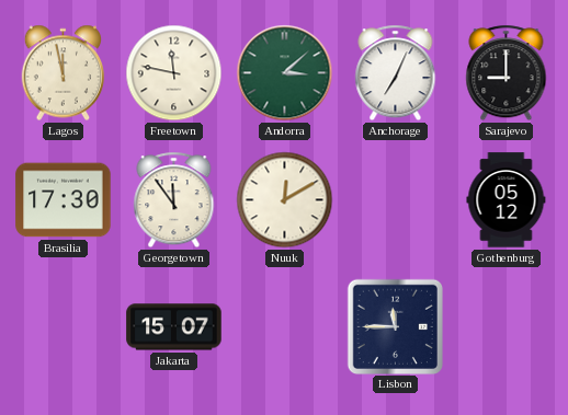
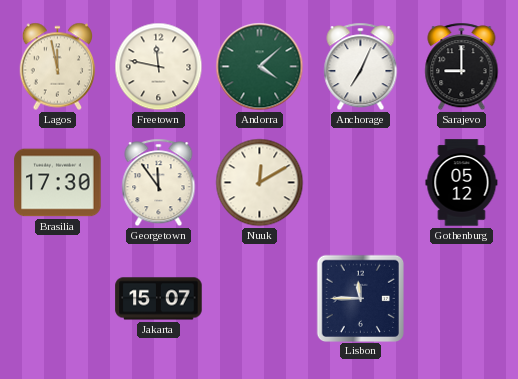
Andorra: 3:08 -> 4:08
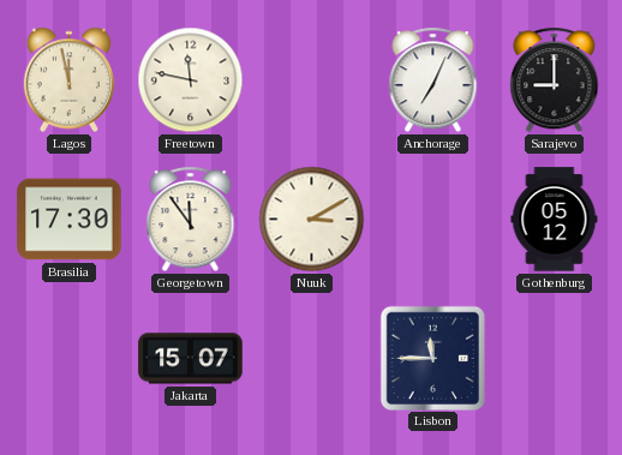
Andorra: 4:08 -> none
Nuuk: 12:10 -> 3:10
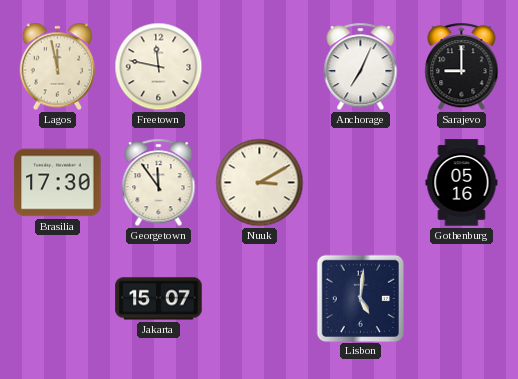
Gothenburg: 05:12 -> 05:16
Lisbon: 11:45 -> 5:01
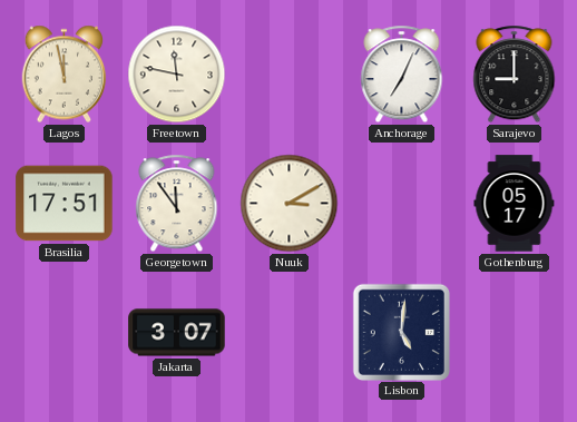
Brasilia: 17:30 -> 17:51
Gothenburg: 05:16 -> 05:17
Jakarta: 15:07 -> 3:07
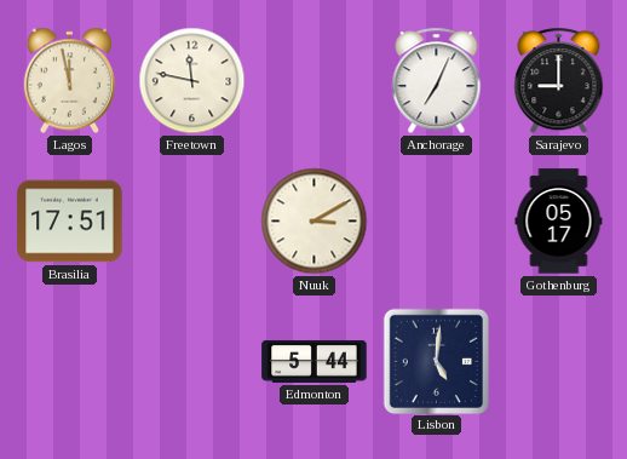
Georgetown: 11:54 -> none
Jakarta: 3:07 -> none
Edmonton: none -> 5:44
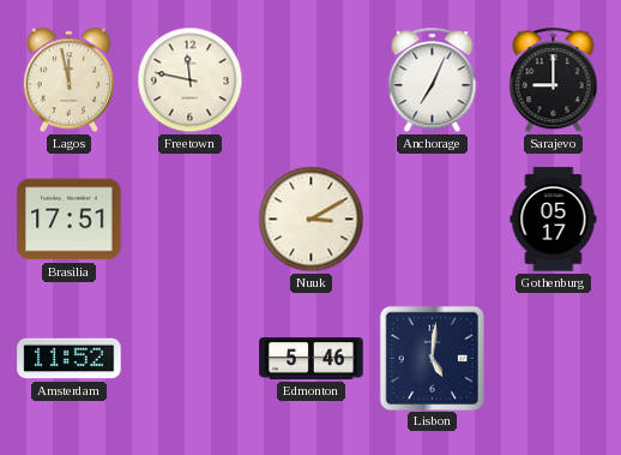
Amsterdam: none -> 11:52
Edmonton: 5:44 -> 5:46
